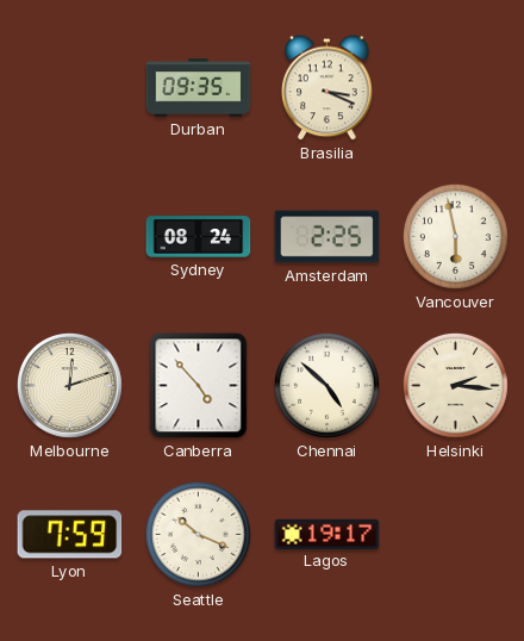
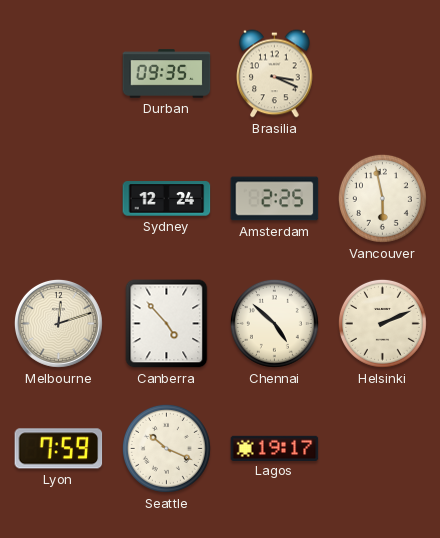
Sydney: 08:24 -> 12:24
Helsinki: 2:16 -> 2:11
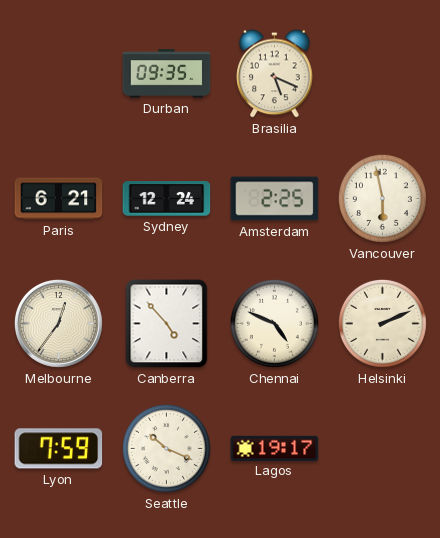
Brasilia: 3:19 -> 5:19
Paris: none -> 6:21
Melbourne: 12:12 -> 12:36
Chennai: 4:52 -> 4:49
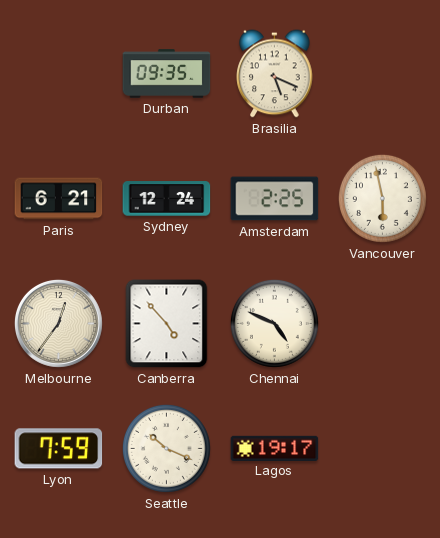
Helsinki: 2:11 -> none
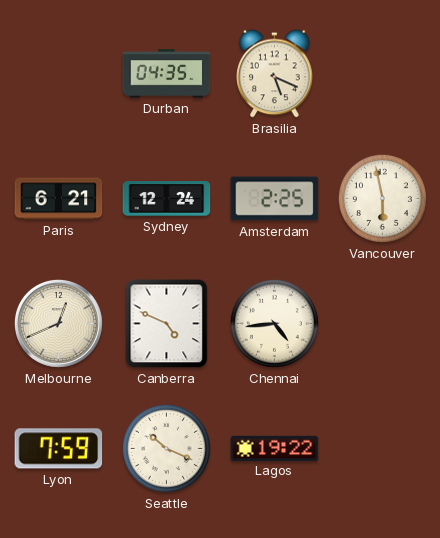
Durban: 09:35 -> 04:35
Melbourne: 12:36 -> 12:41
Canberra: 4:53 -> 4:49
Chennai: 4:49 -> 4:44
Lagos: 19:17 -> 19:22
